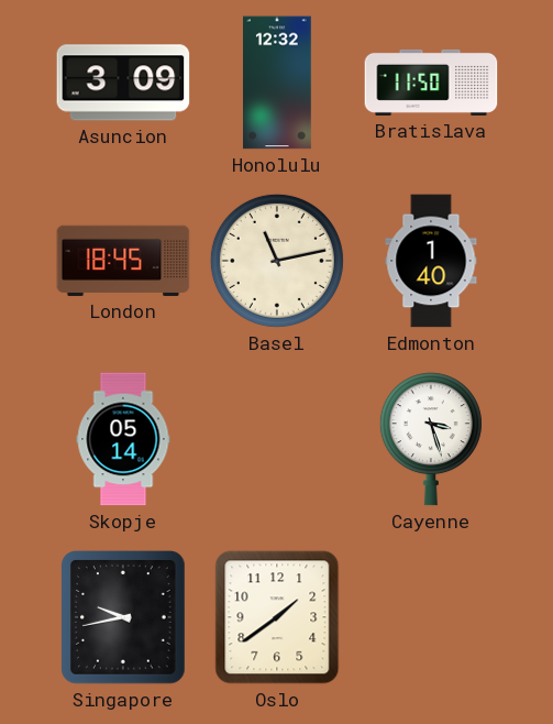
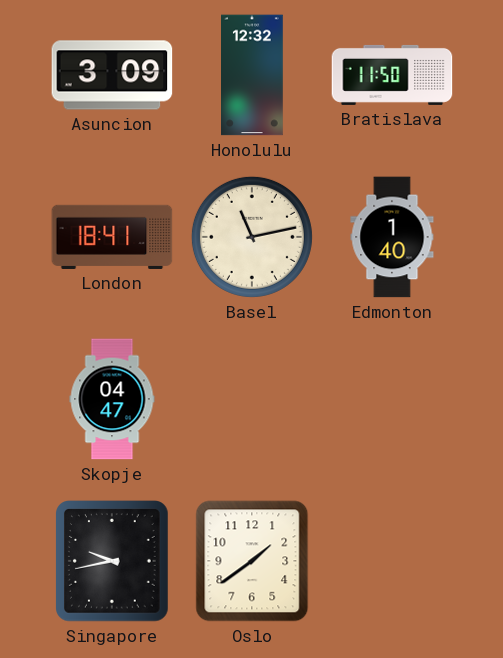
London: 18:45 -> 18:41
Skopje: 05:14 -> 04:47
Cayenne: 3:27 -> none
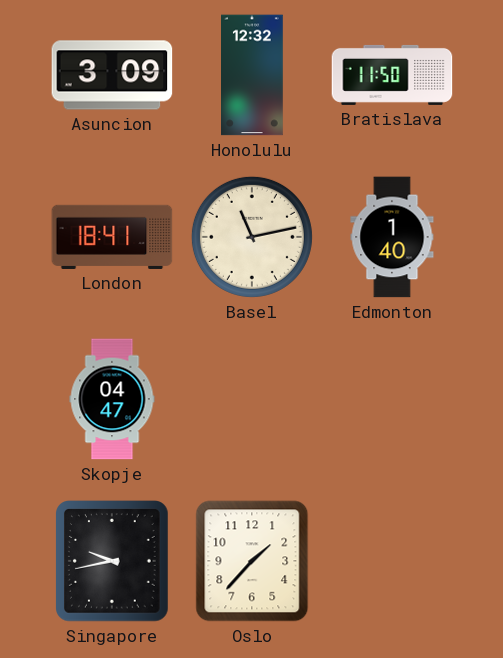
Oslo: 1:39 -> 1:37
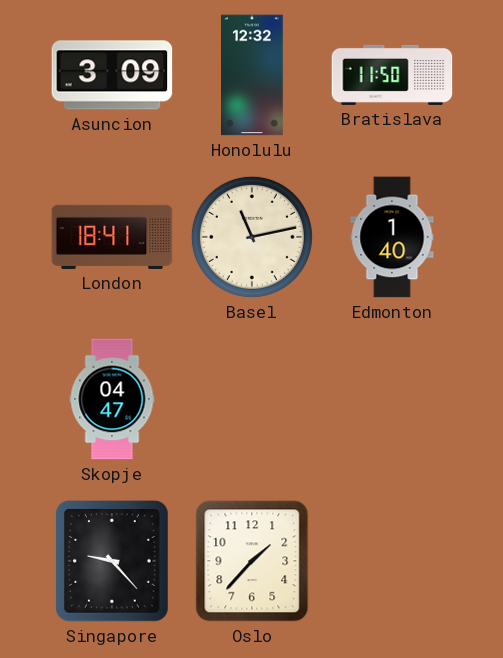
Singapore: 9:43 -> 9:23
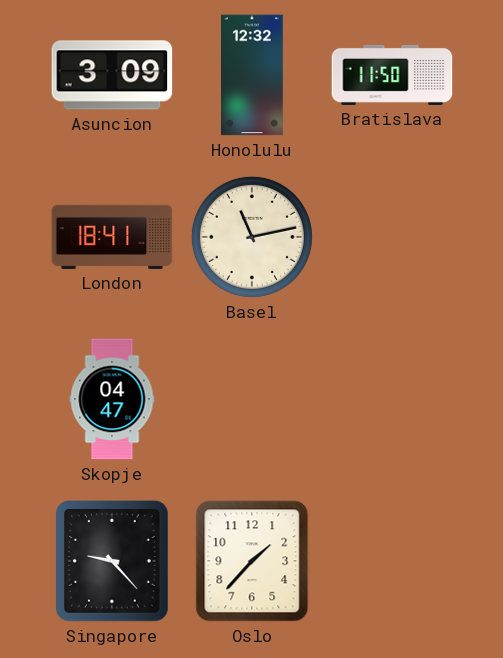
Edmonton: 1:40 -> none
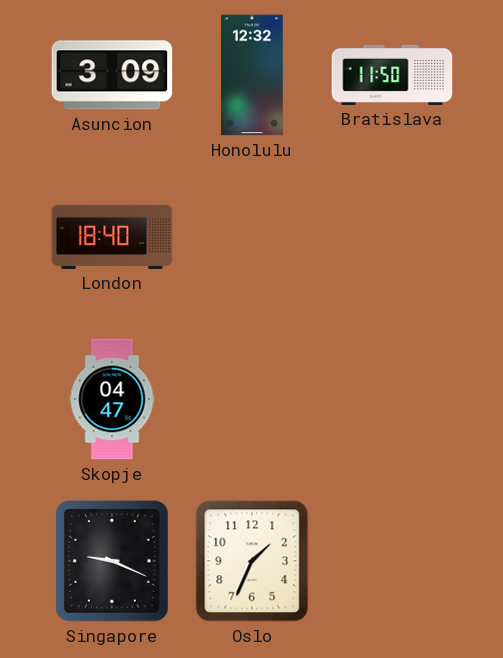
London: 18:41 -> 18:40
Basel: 11:13 -> none
Singapore: 9:23 -> 9:19
Oslo: 1:37 -> 1:34
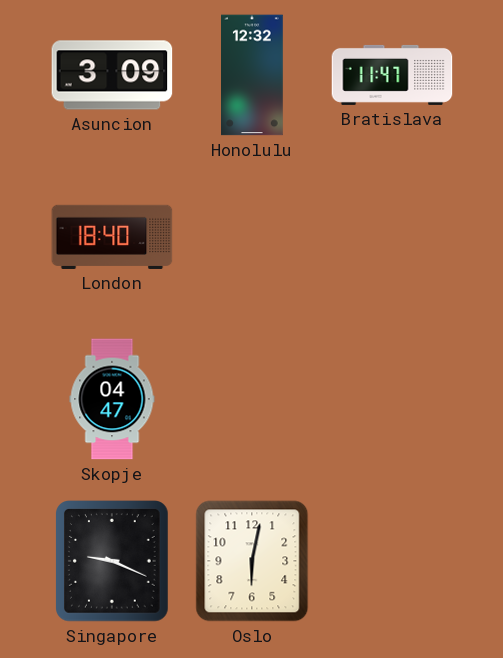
Bratislava: 11:50 -> 11:47
Oslo: 1:34 -> 6:02
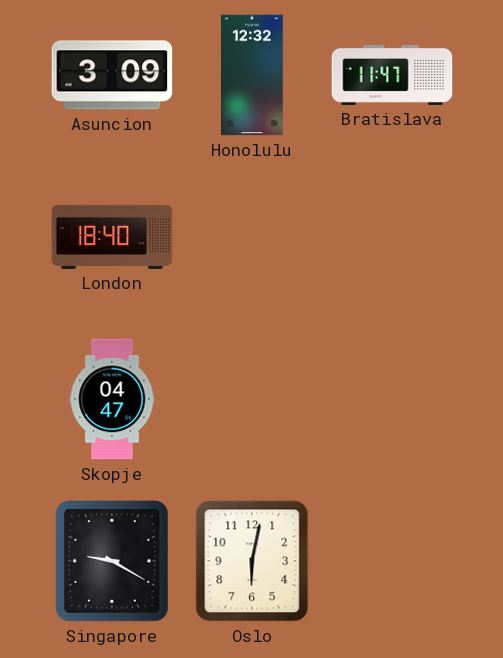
Singapore: 9:19 -> 9:20
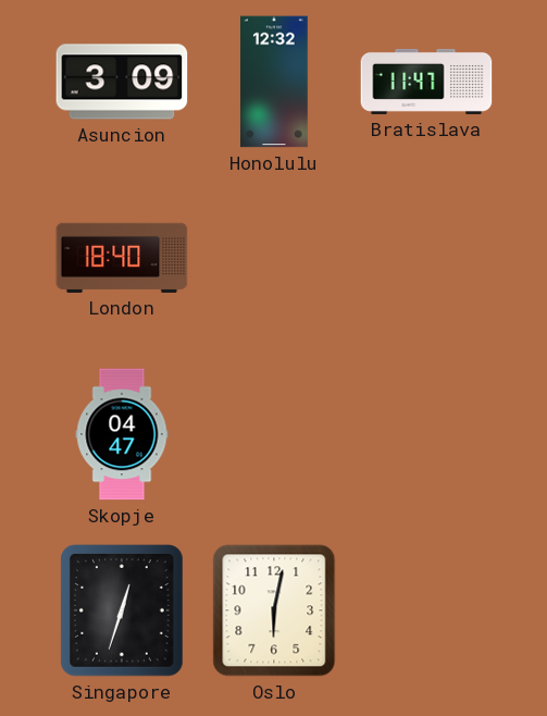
Singapore: 9:20 -> 12:33
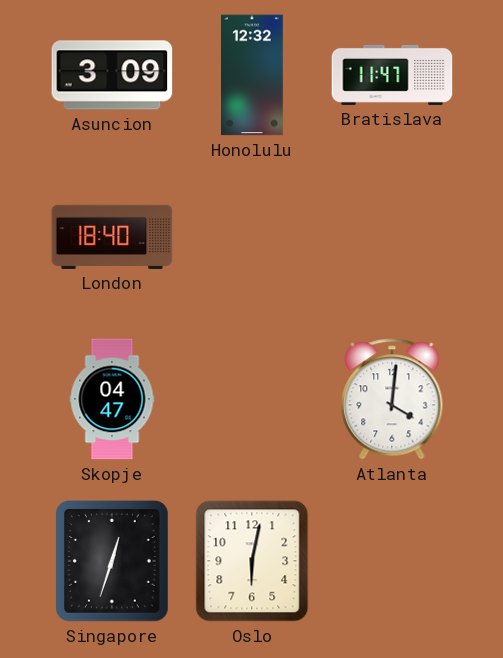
Atlanta: none -> 4:01
